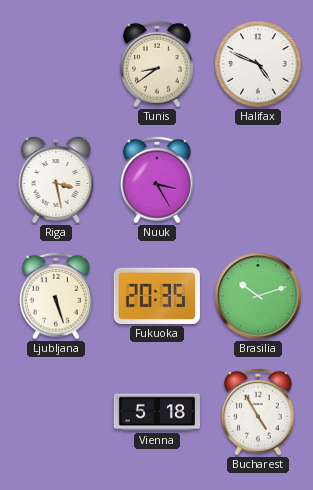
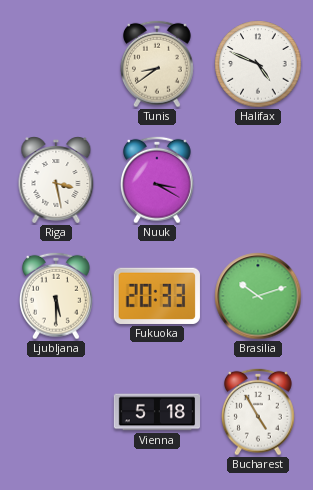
Nuuk: 3:25 -> 3:20
Ljubljana: 5:27 -> 5:30
Fukuoka: 20:35 -> 20:33
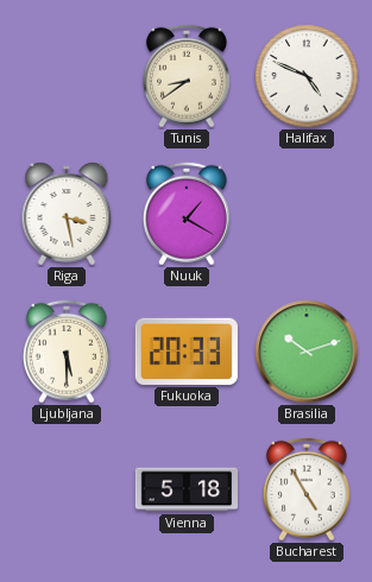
Nuuk: 3:20 -> 1:20
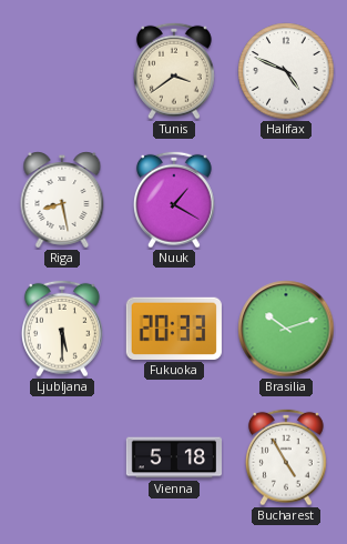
Tunis: 8:39 -> 3:39
Riga: 3:28 -> 8:28
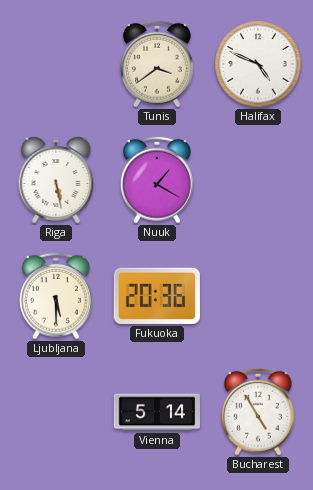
Riga: 8:28 -> 5:28
Fukuoka: 20:33 -> 20:36
Brasilia: 10:12 -> none
Vienna: 5:18 -> 5:14
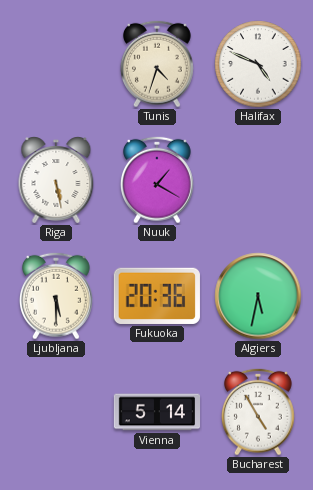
Tunis: 3:39 -> 4:33
Algiers: none -> 5:32
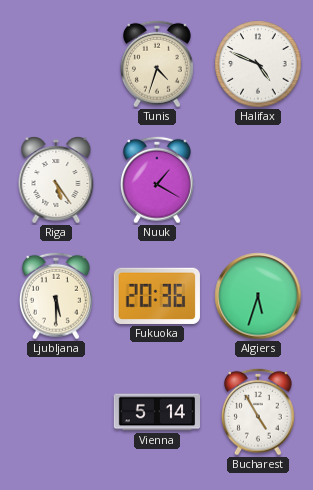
Riga: 5:28 -> 5:24
Algiers: 5:32 -> 5:33
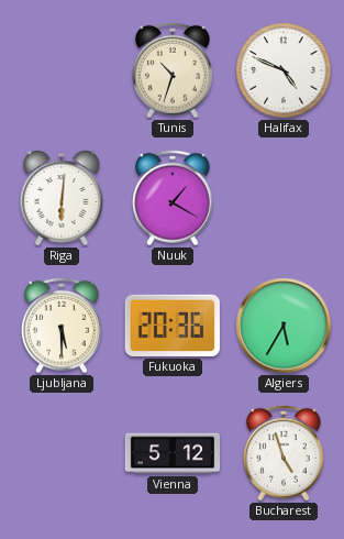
Tunis: 4:33 -> 10:33
Riga: 5:24 -> 6:01
Algiers: 5:33 -> 5:35
Vienna: 5:14 -> 5:12
Bucharest: 4:55 -> 4:57
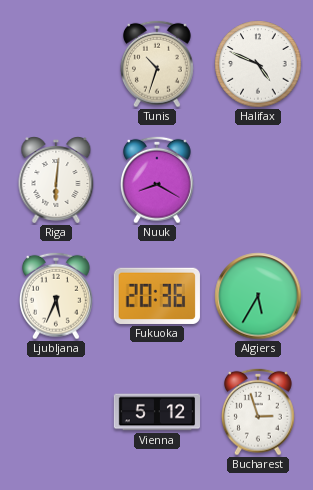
Nuuk: 1:20 -> 8:20
Ljubljana: 5:30 -> 5:34
Bucharest: 4:57 -> 2:57
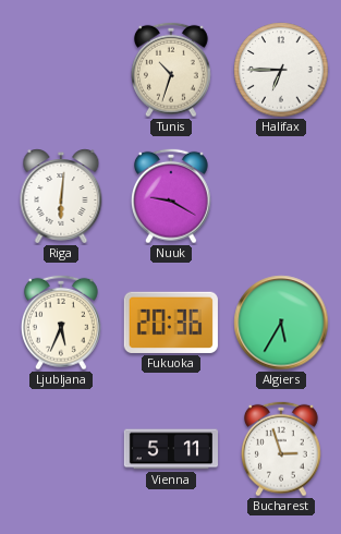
Halifax: 4:49 -> 6:45
Nuuk: 8:20 -> 9:20
Vienna: 5:12 -> 5:11
